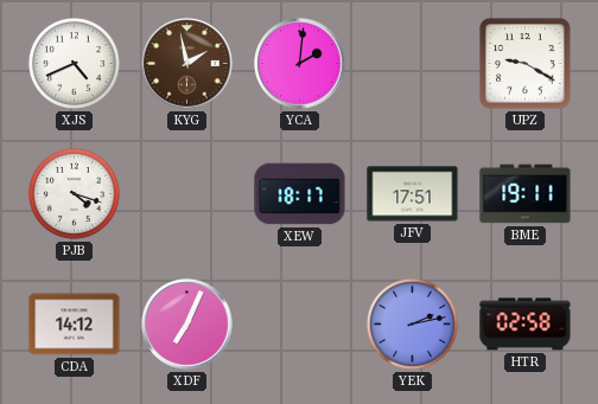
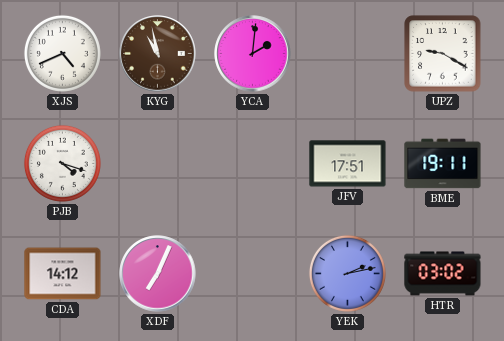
KYG: 1:58 -> 10:58
XEW: 18:17 -> none
HTR: 02:58 -> 03:02
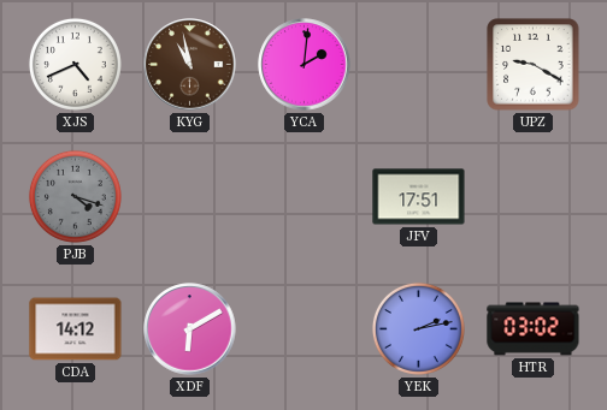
PJB dial: white -> grey
BME: 19:11 -> none
XDF: 7:04 -> 6:10
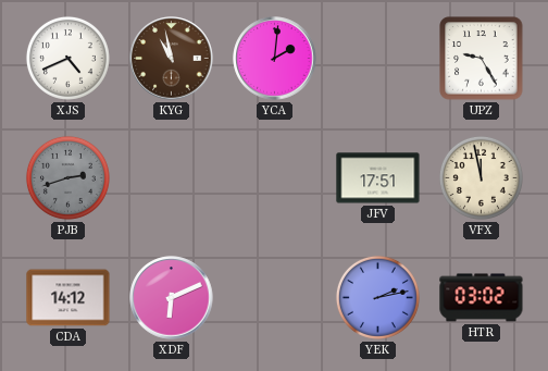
UPZ: 9:20 -> 9:25
PJB: 4:18 -> 2:42
VFX: none -> 11:58
XDF: 6:10 -> 6:11
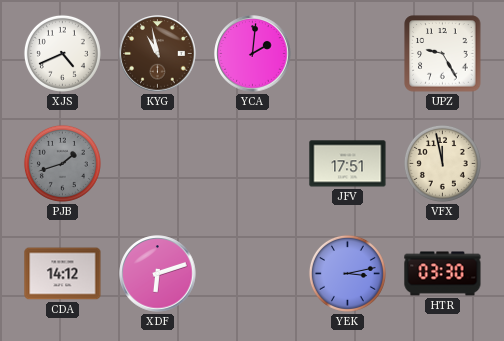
PJB: 2:42 -> 1:42
XDF: 6:11 -> 6:12
YEK: 2:13 -> 3:13
HTR: 03:02 -> 03:30
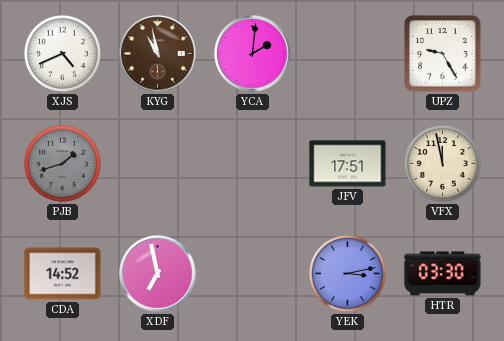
CDA: 14:12 -> 14:52
XDF: 6:12 -> 6:58
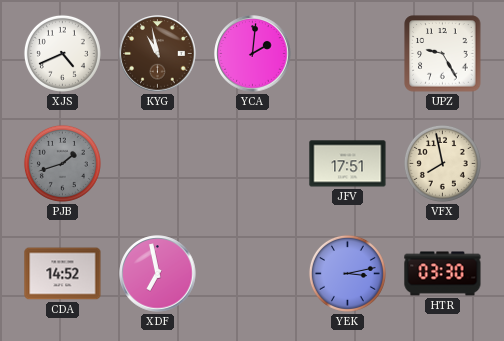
VFX: 11:58 -> 7:58
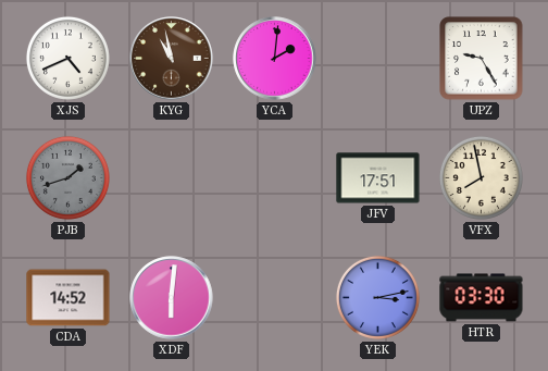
XDF: 6:58 -> 6:01
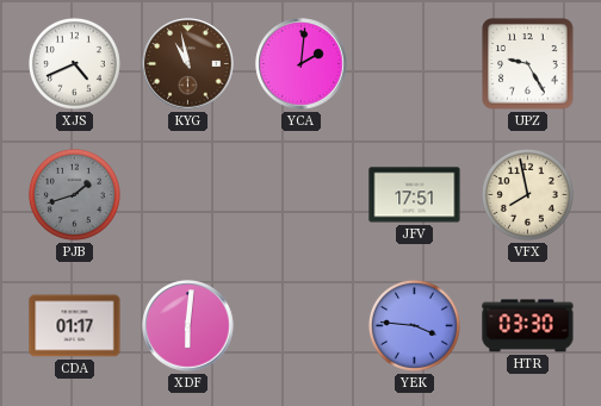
CDA: 14:52 -> 01:17
YEK: 3:13 -> 3:46
